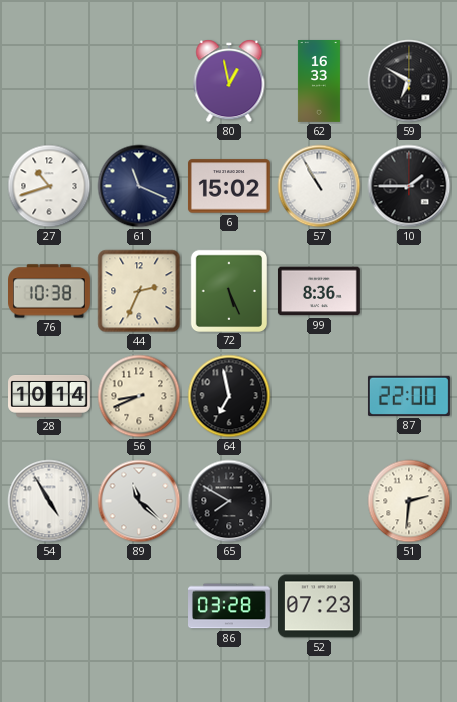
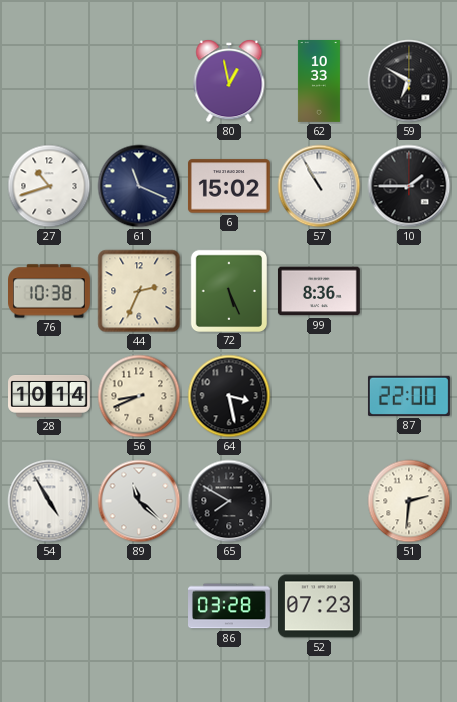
62: 16:33 -> 10:33
64: 6:58 -> 3:28
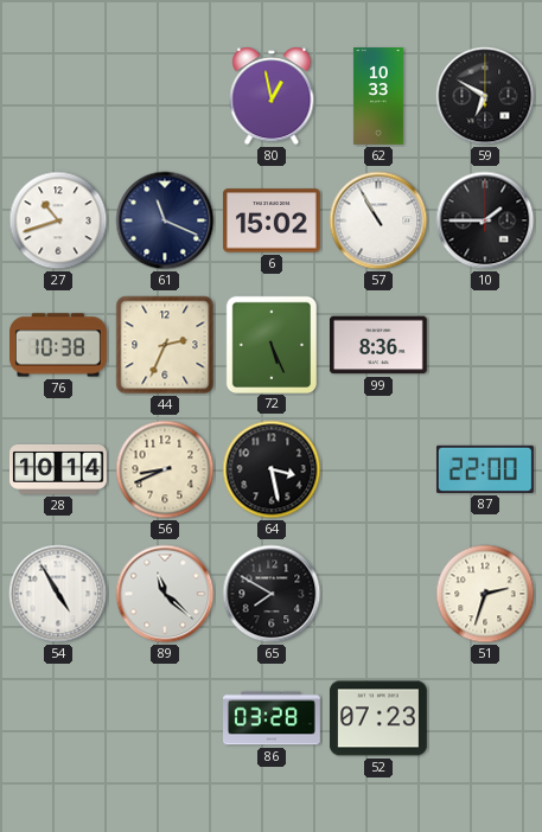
51: 2:31 -> 2:33
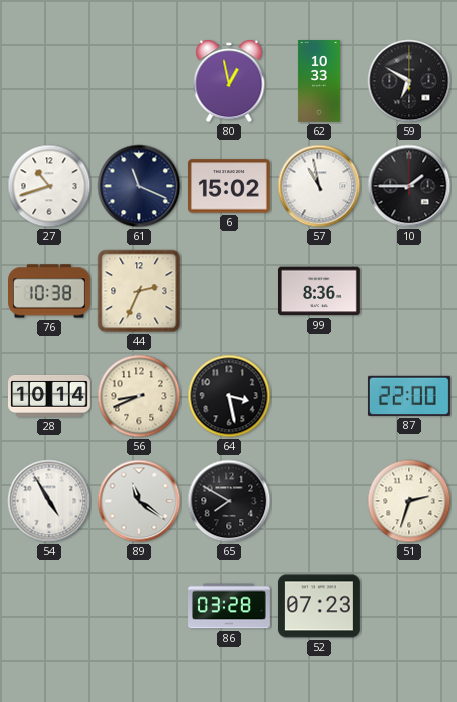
57: 10:55 -> 10:58
72: 5:26 -> none
89: 11:22 -> 11:21
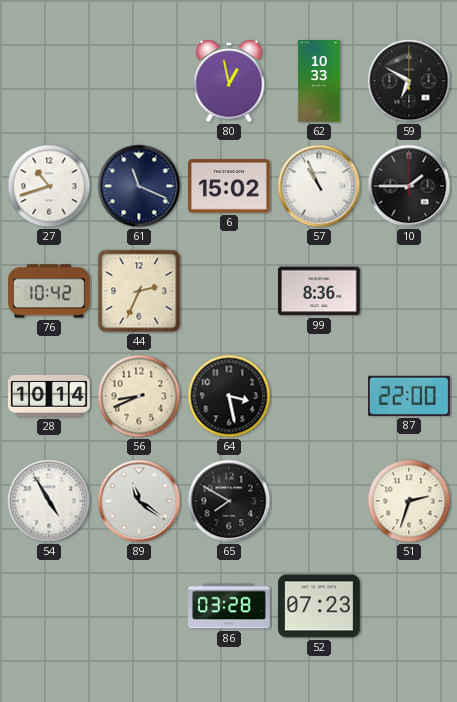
57: 10:58 -> 10:56
76: 10:38 -> 10:42
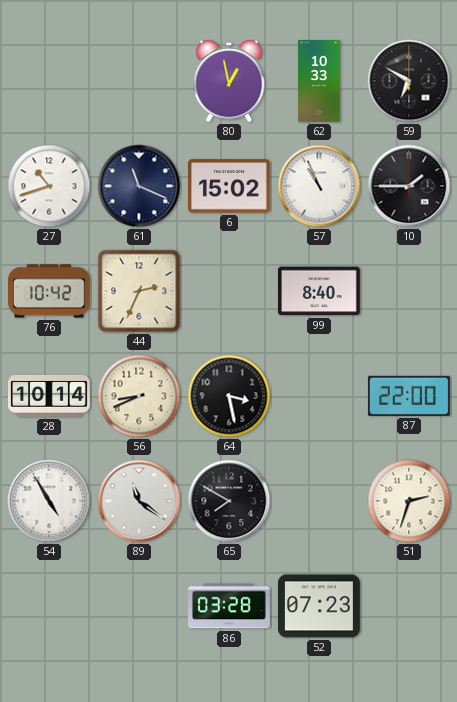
99: 8:36 -> 8:40
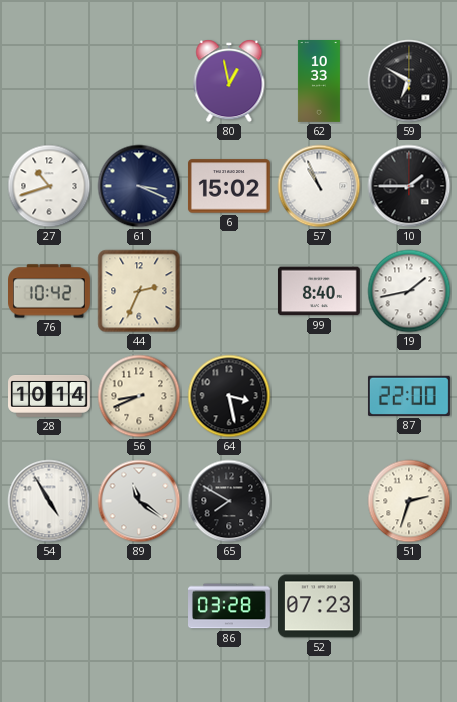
61: 11:19 -> 3:19
19: none -> 1:43
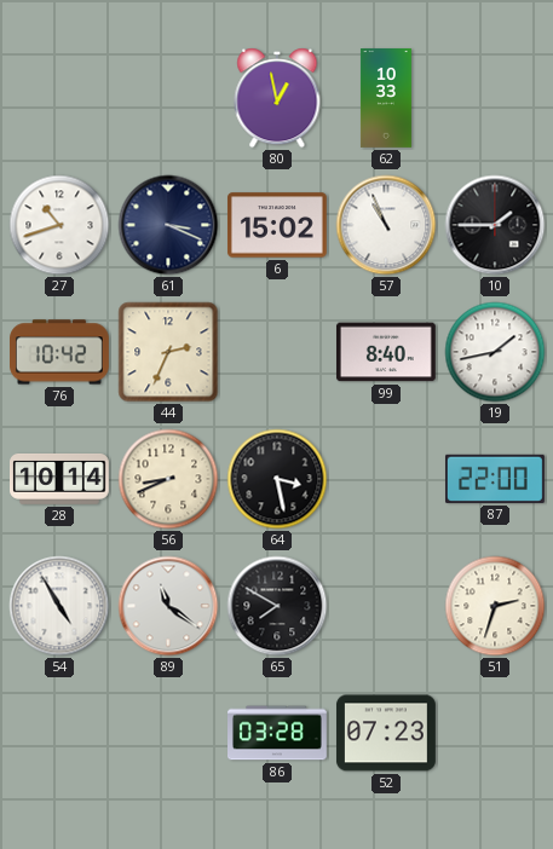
59: 6:50 -> none
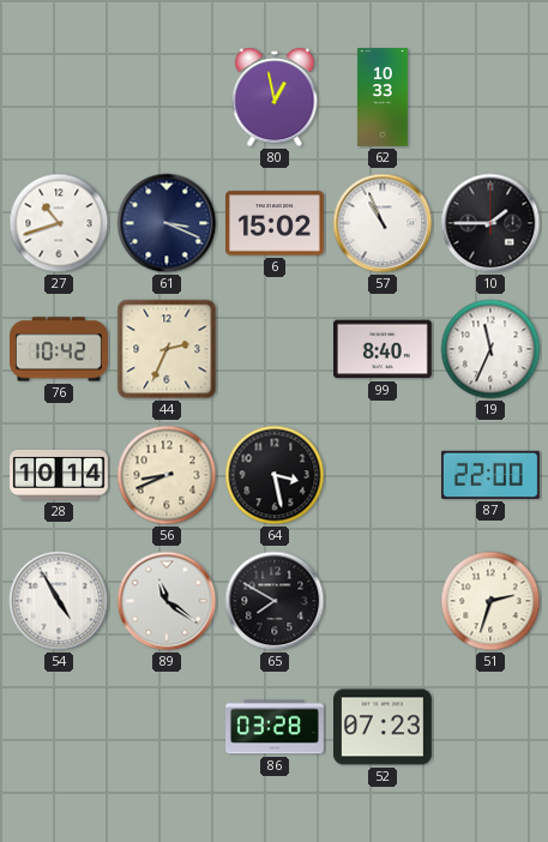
19: 1:43 -> 11:34
